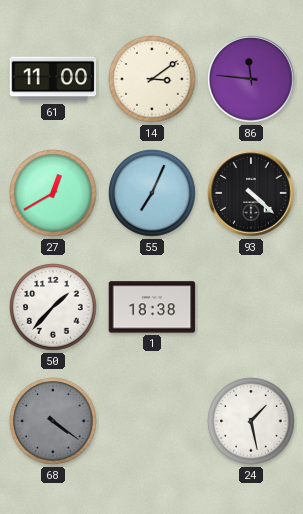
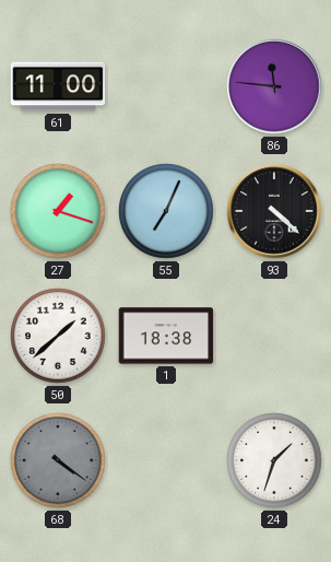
14: 3:09 -> none
27: 12:40 -> 1:18
50: 1:37 -> 1:38
24: 1:28 -> 1:33
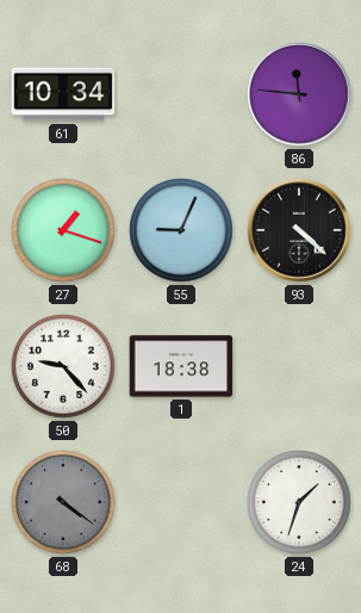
61: 11:00 -> 10:34
55: 7:04 -> 9:04
50: 1:38 -> 9:23
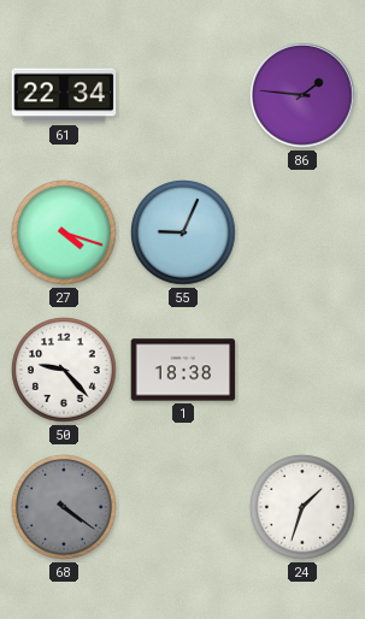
61: 10:34 -> 22:34
86: 11:46 -> 1:46
27: 1:18 -> 4:18
93: 4:22 -> none
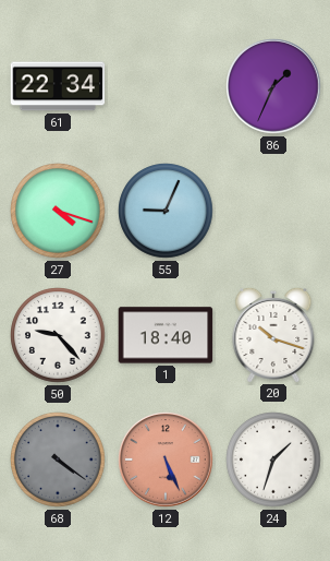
86: 1:46 -> 1:34
1: 18:38 -> 18:40
20: none -> 10:18
12: none -> 5:26
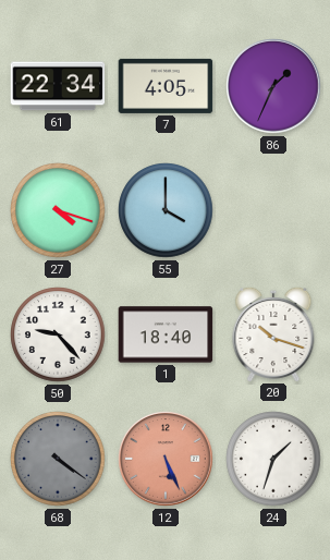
7: none -> 4:05
55: 9:04 -> 4:00
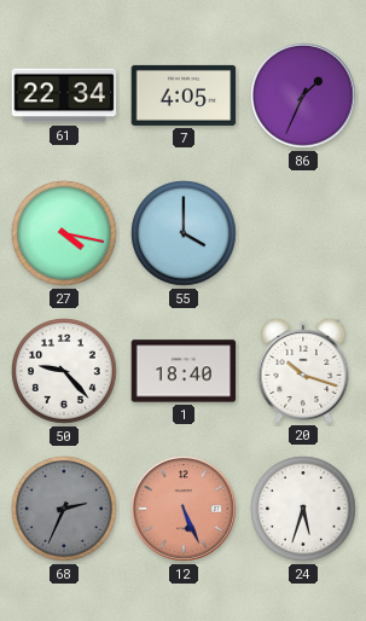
27: 4:18 -> 4:17
68: 4:21 -> 2:34
24: 1:33 -> 5:33
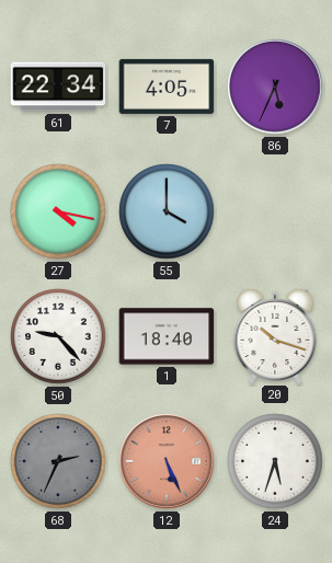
86: 1:34 -> 5:34
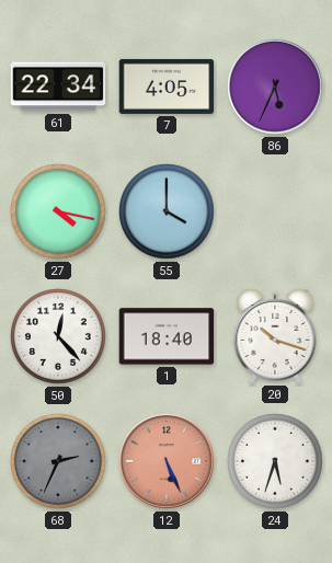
50: 9:23 -> 12:23
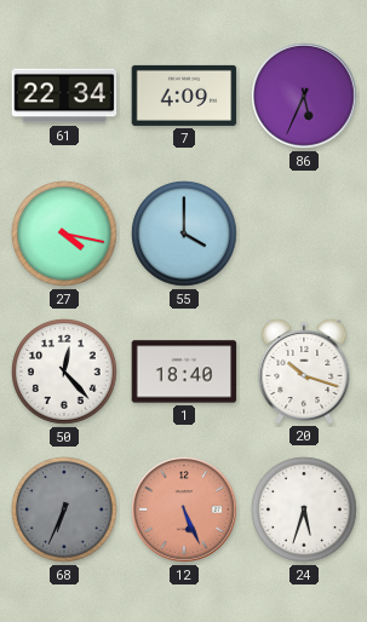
7: 4:05 -> 4:09
68: 2:34 -> 6:34
